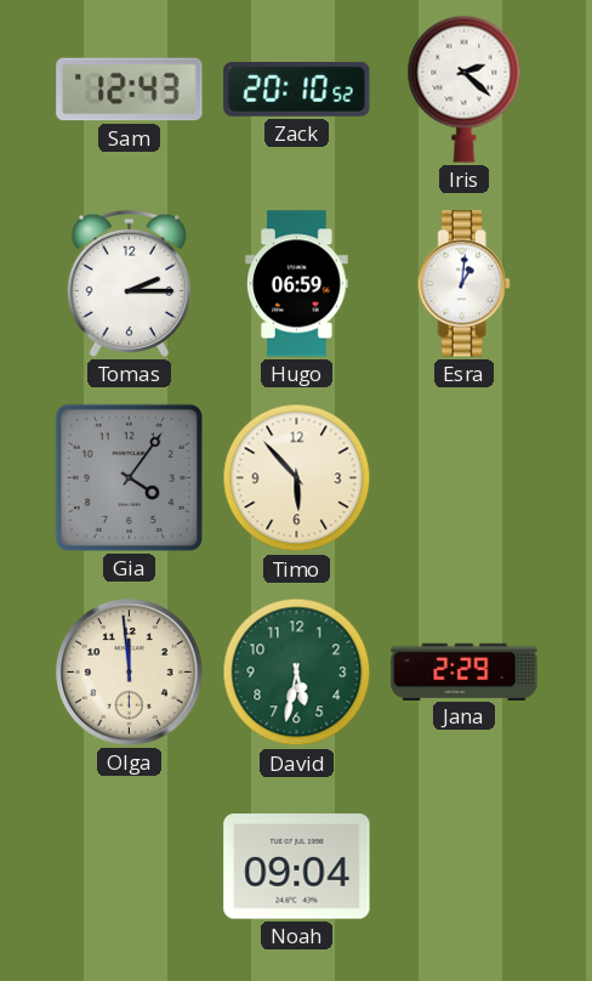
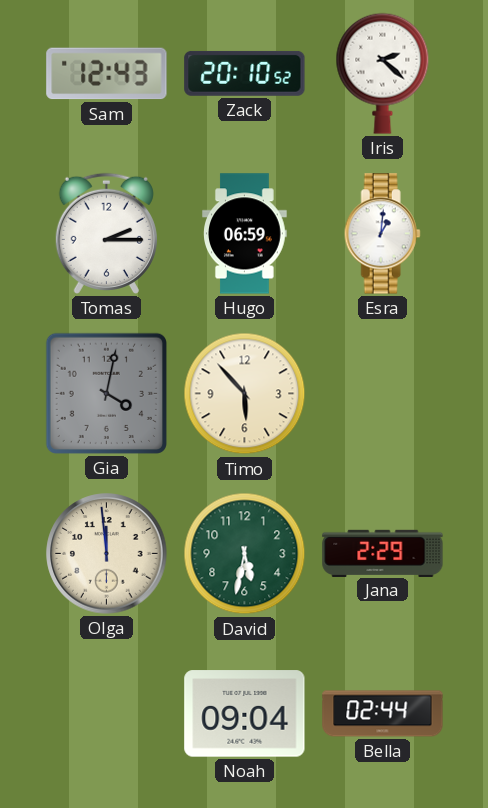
Gia: 4:06 -> 4:02
Bella: none -> 02:44
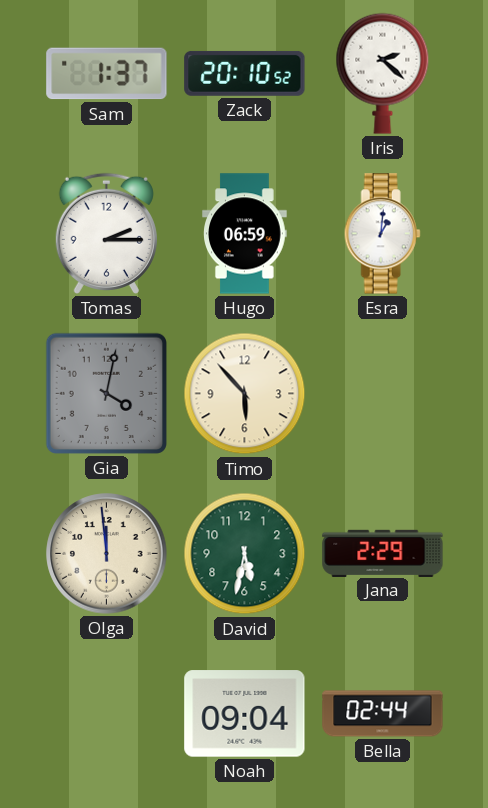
Sam: 12:43 -> 1:37
